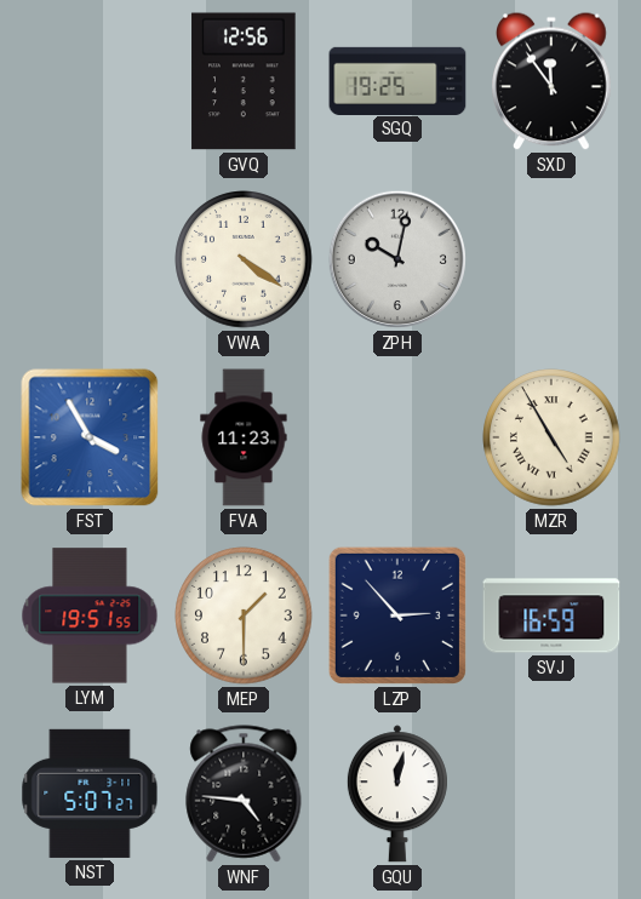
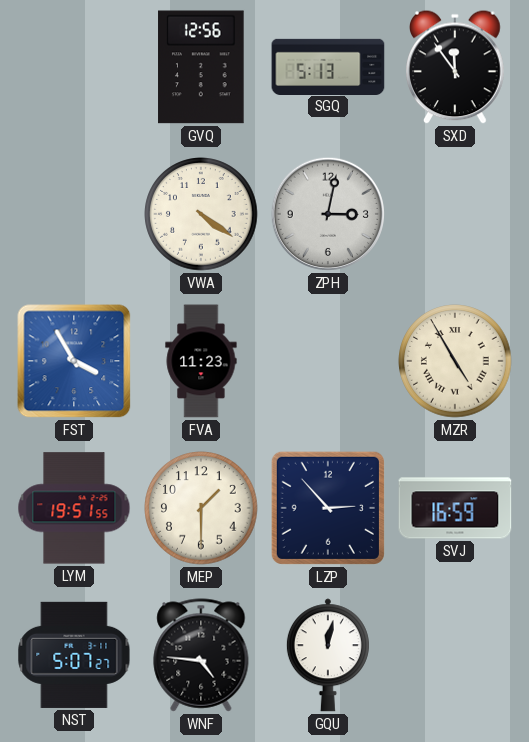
SGQ: 19:25 -> 5:13
ZPH: 10:02 -> 3:02
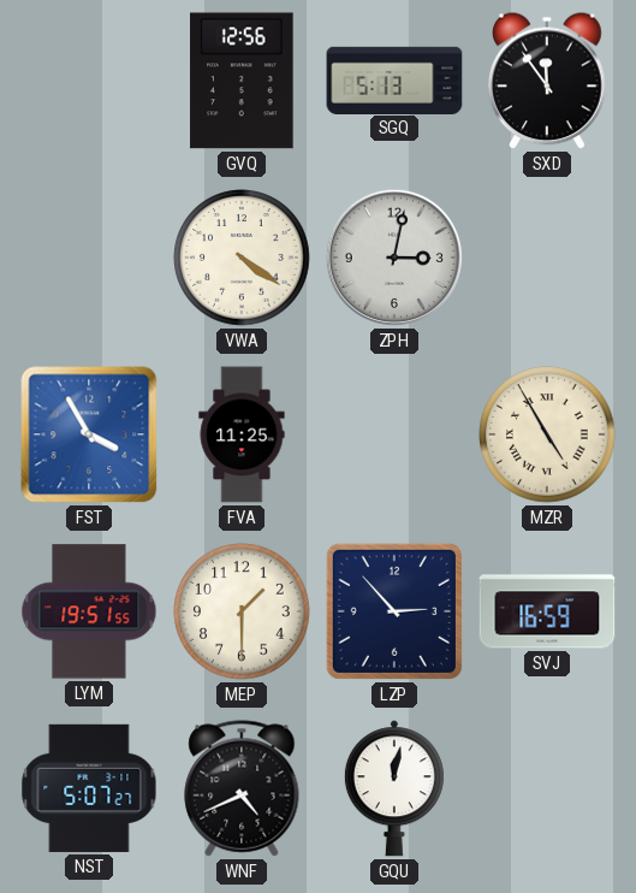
FVA: 11:23 -> 11:25
WNF: 4:46 -> 4:41
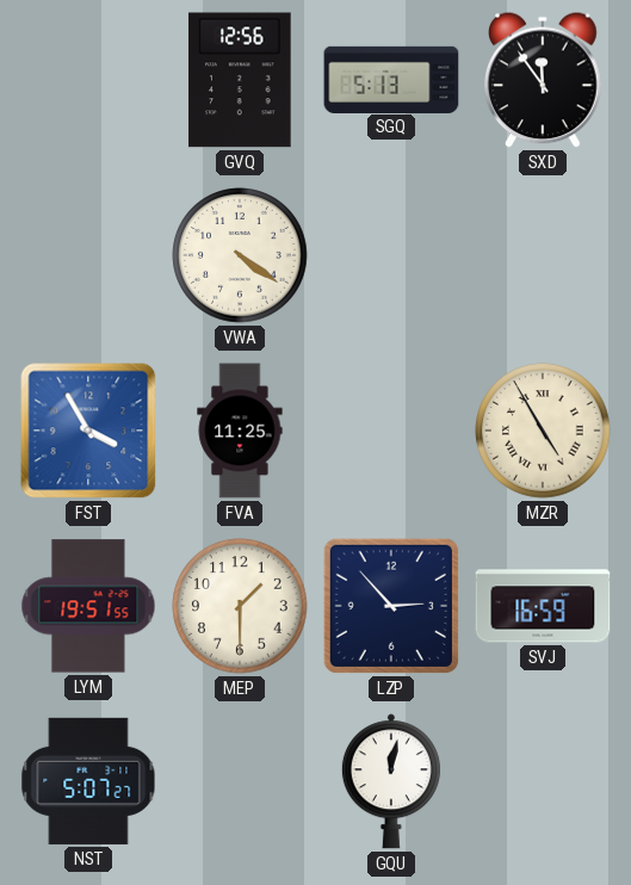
ZPH: 3:02 -> none
WNF: 4:41 -> none
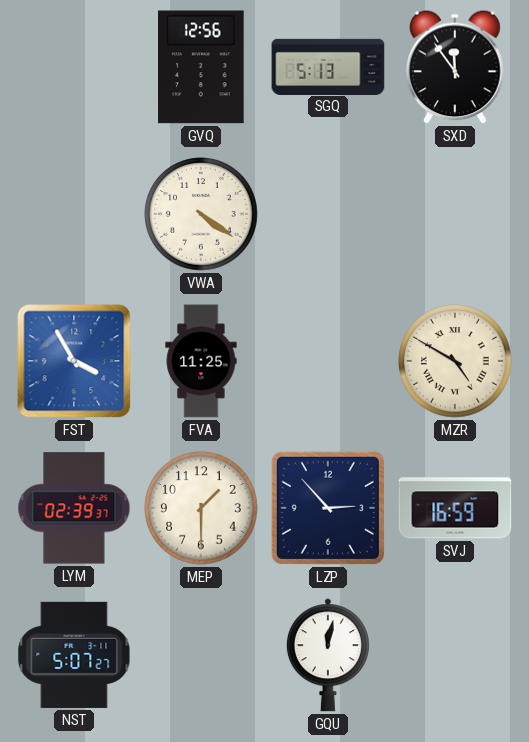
MZR: 4:55 -> 4:50
LYM: 19:51 -> 02:39
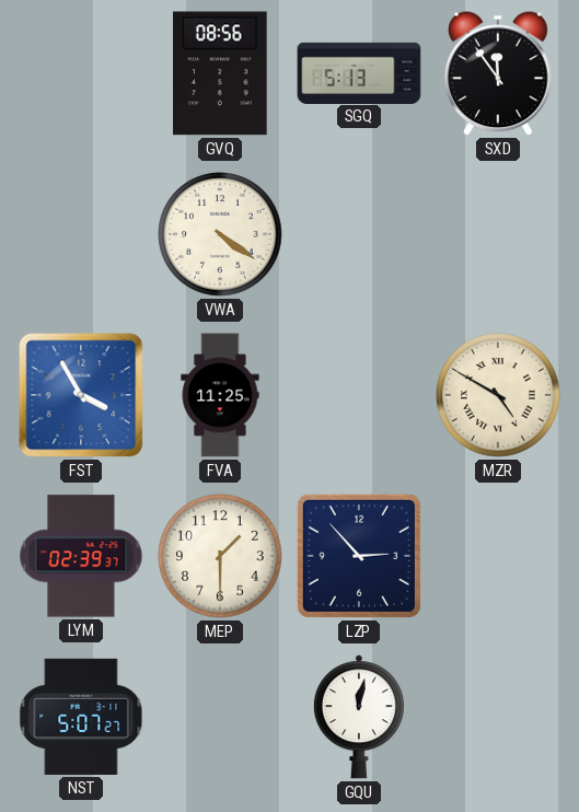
GVQ: 12:56 -> 08:56
SVJ: 16:59 -> none
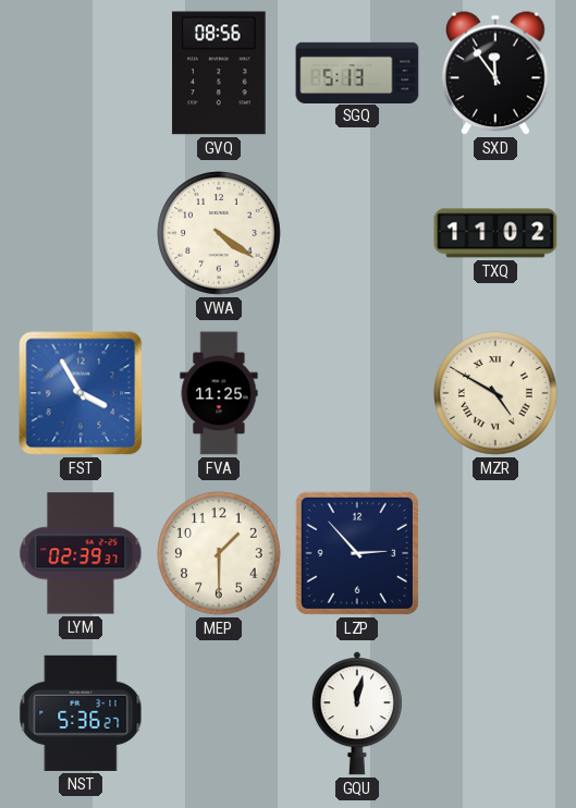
TXQ: none -> 11:02
NST: 5:07 -> 5:36
